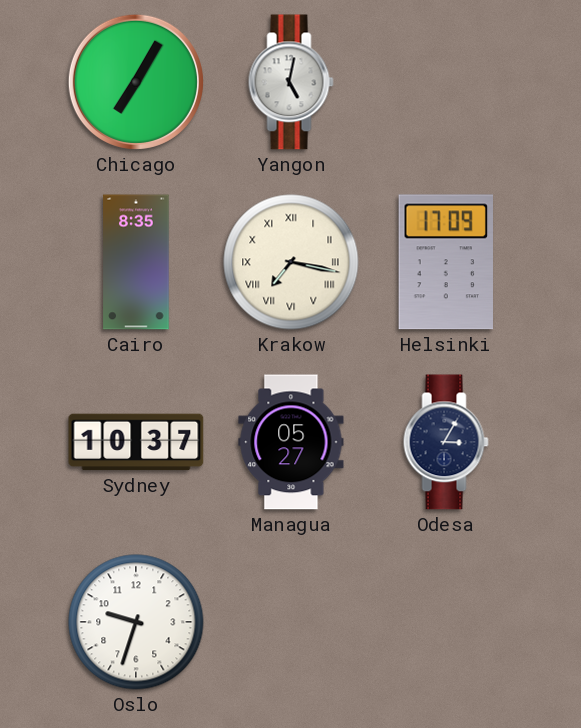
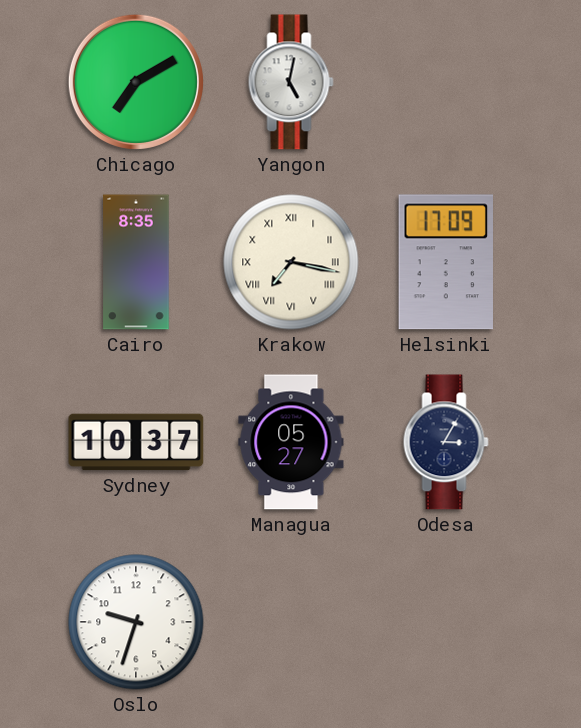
Chicago: 7:05 -> 7:10
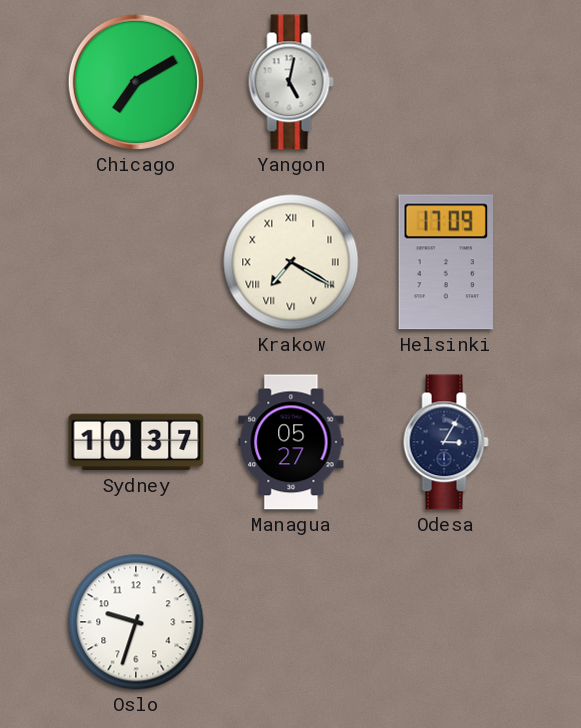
Cairo: 8:35 -> none
Krakow: 7:17 -> 7:20
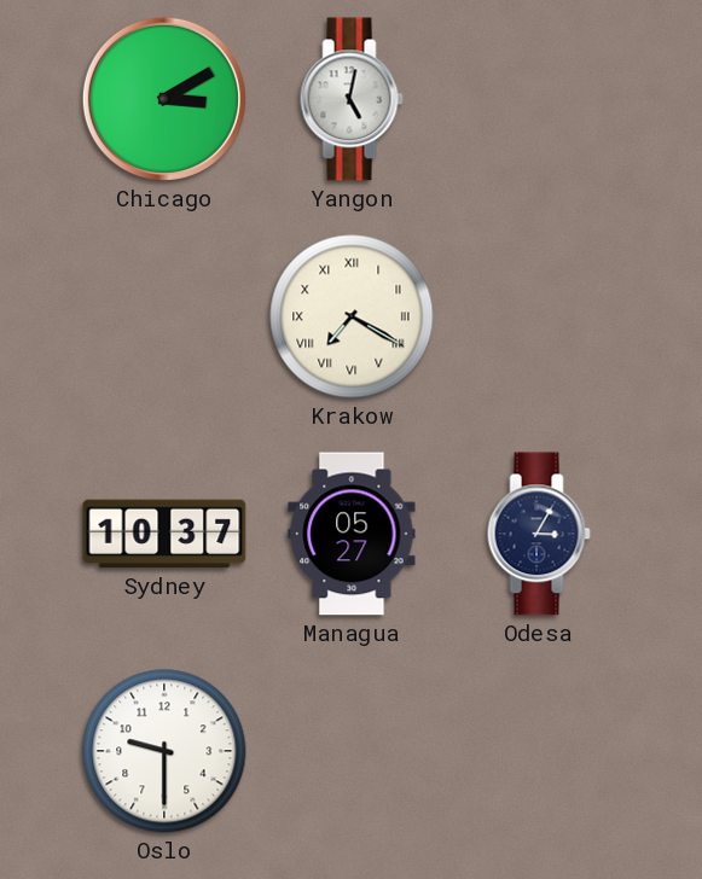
Chicago: 7:10 -> 3:10
Helsinki: 17:09 -> none
Oslo: 9:33 -> 9:30
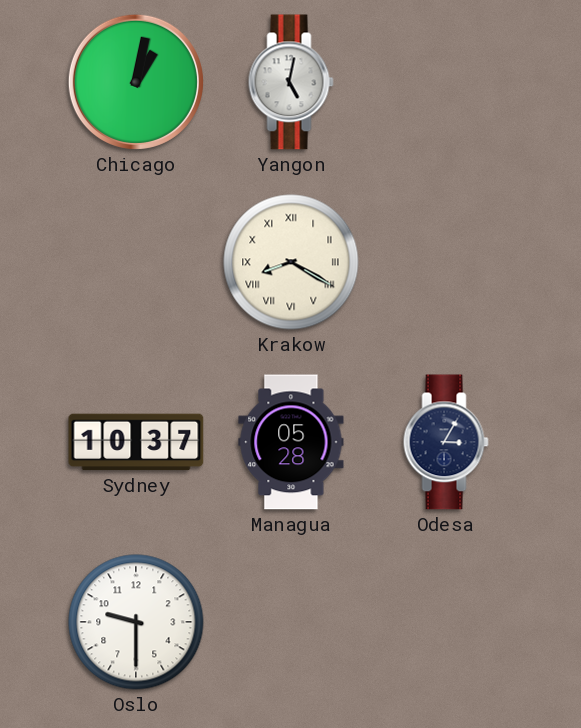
Chicago: 3:10 -> 1:02
Krakow: 7:20 -> 8:20
Managua: 05:27 -> 05:28
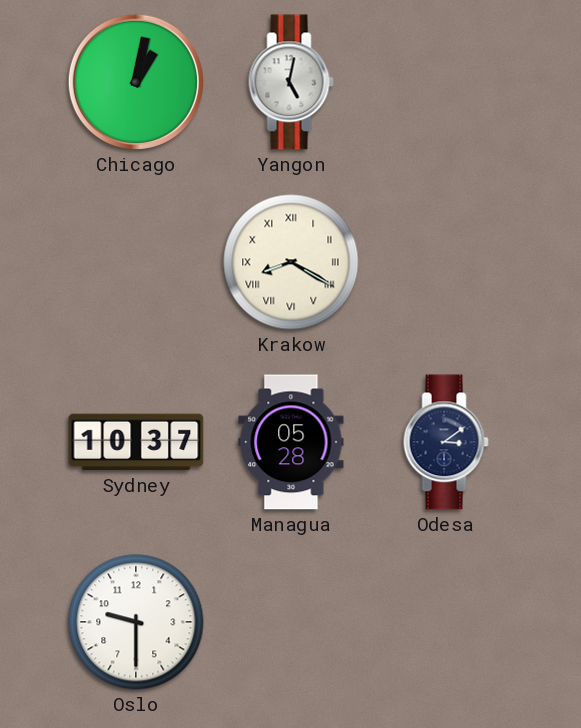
Odesa: 3:05 -> 3:09
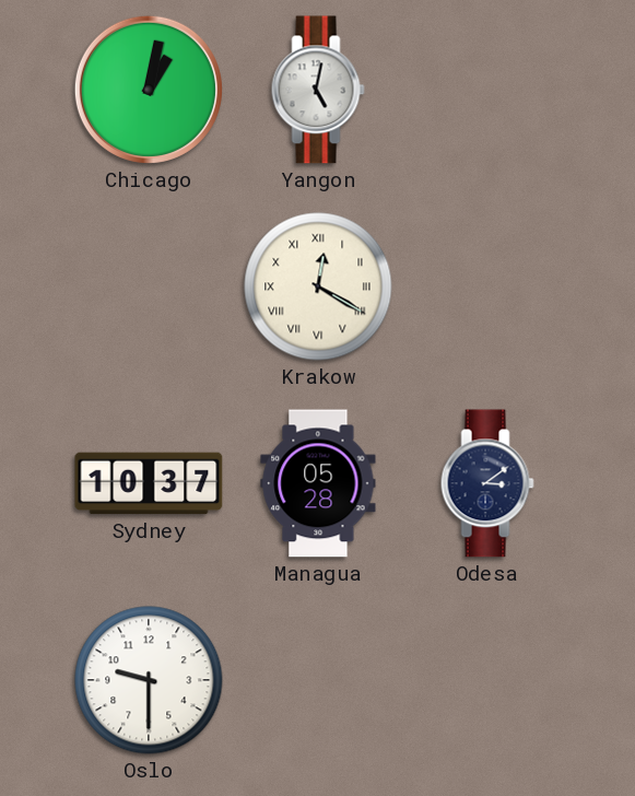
Krakow: 8:20 -> 12:20
